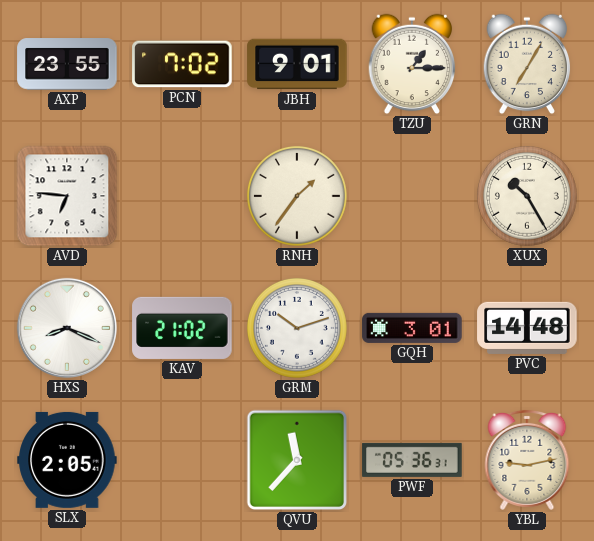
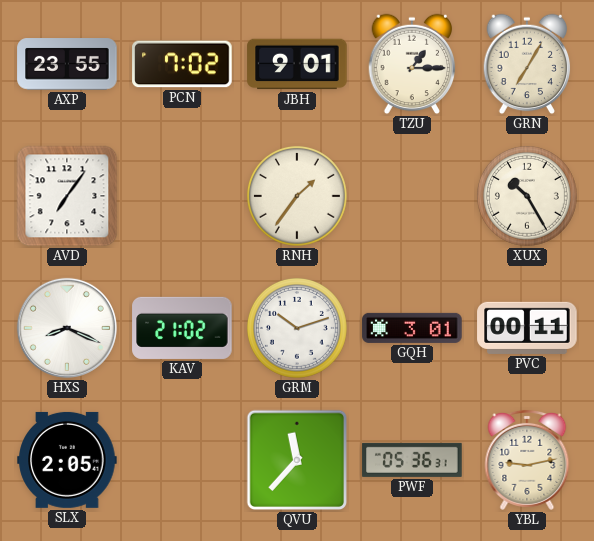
AVD: 6:46 -> 7:06
PVC: 14:48 -> 00:11
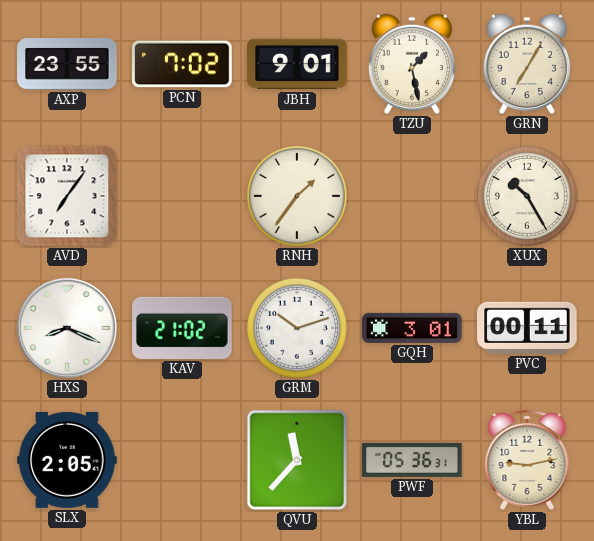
TZU: 1:15 -> 1:28
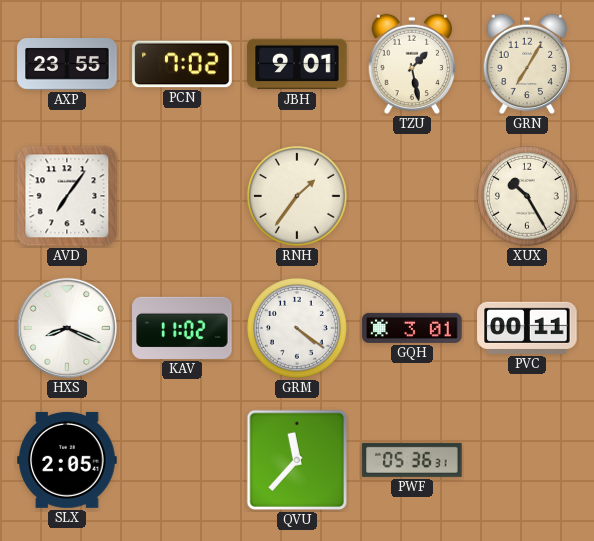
KAV: 21:02 -> 11:02
GRM: 10:12 -> 4:21
YBL: 9:13 -> none
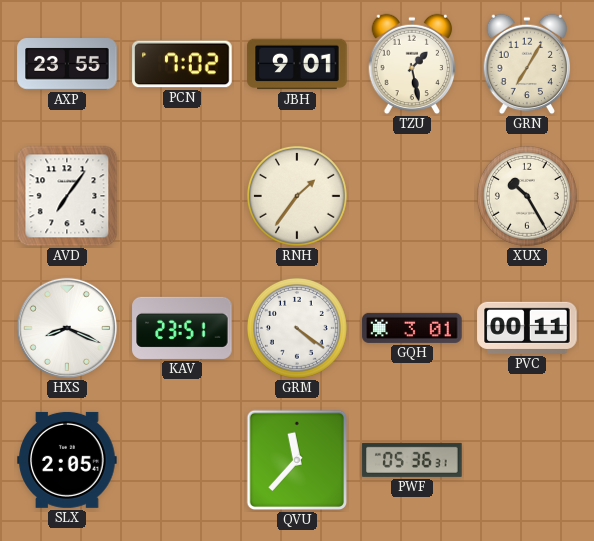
KAV: 11:02 -> 23:51
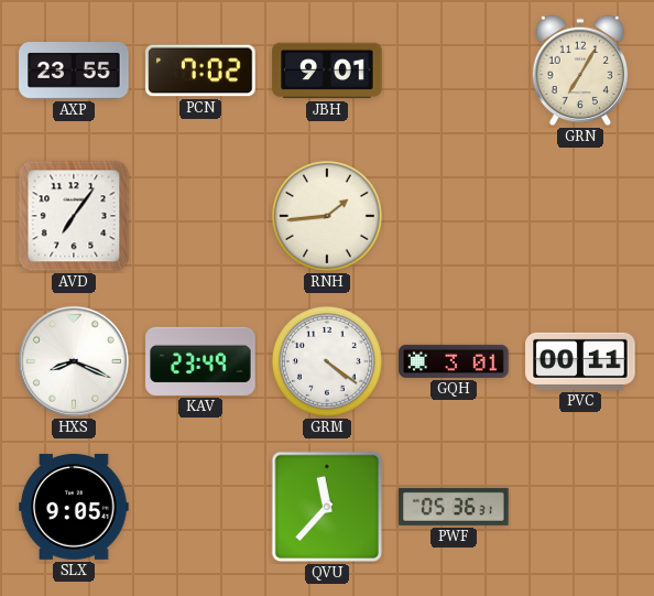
TZU: 1:28 -> none
RNH: 1:36 -> 1:44
XUX: 10:25 -> none
KAV: 23:51 -> 23:49
SLX: 2:05 -> 9:05
